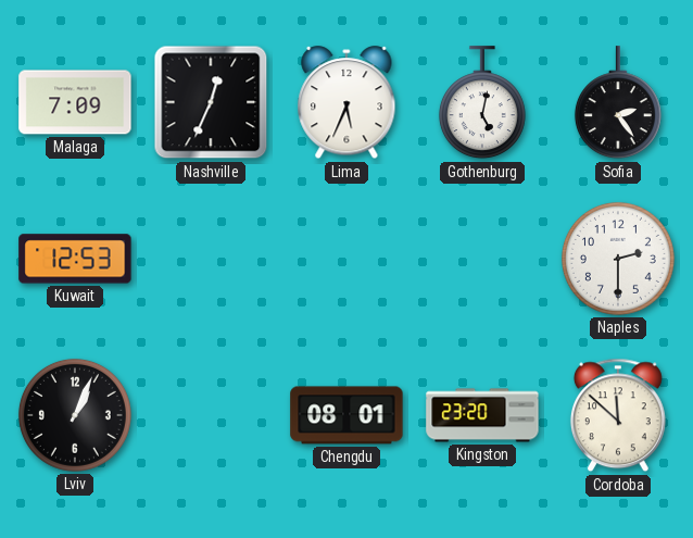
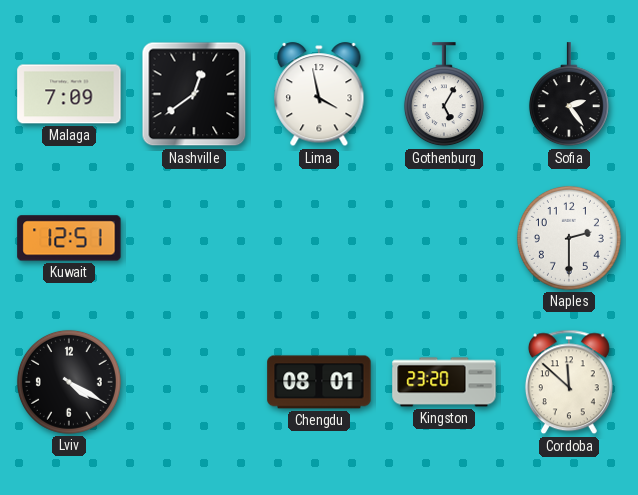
Nashville: 12:34 -> 12:39
Lima: 5:34 -> 3:58
Gothenburg: 5:02 -> 5:05
Kuwait: 12:53 -> 12:51
Lviv: 1:04 -> 4:20
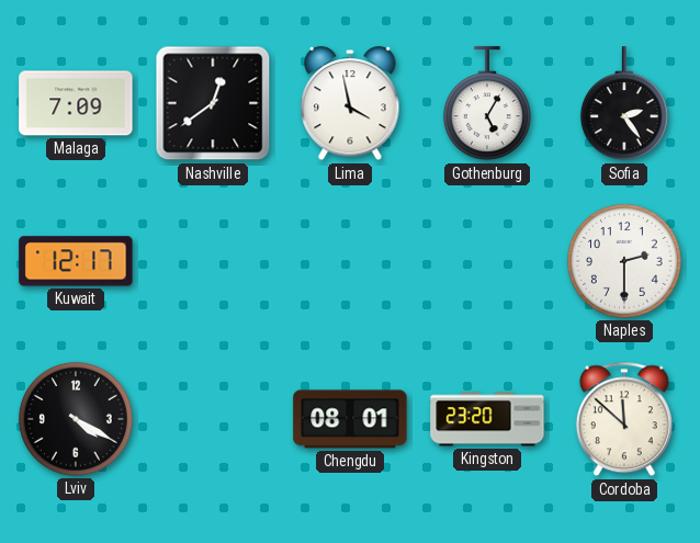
Kuwait: 12:51 -> 12:17
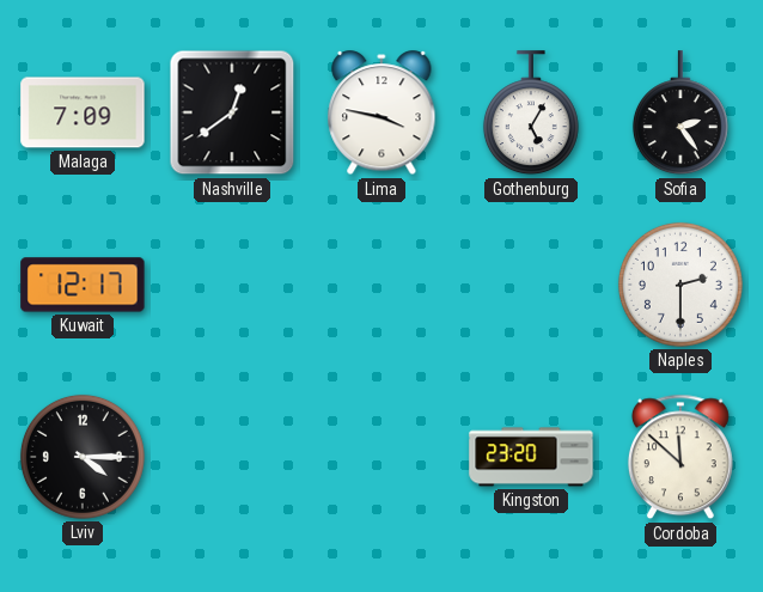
Lima: 3:58 -> 3:47
Lviv: 4:20 -> 4:15
Chengdu: 08:01 -> none
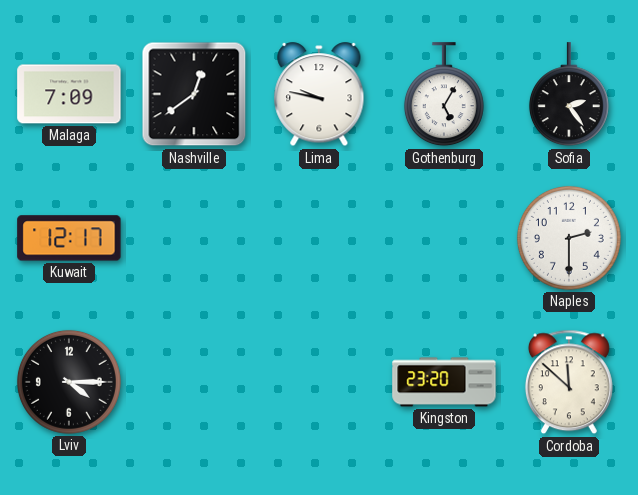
Lima: 3:47 -> 9:47
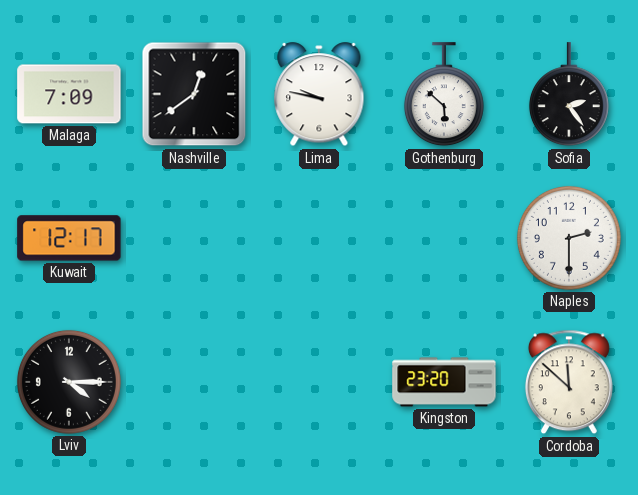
Gothenburg: 5:05 -> 5:52
